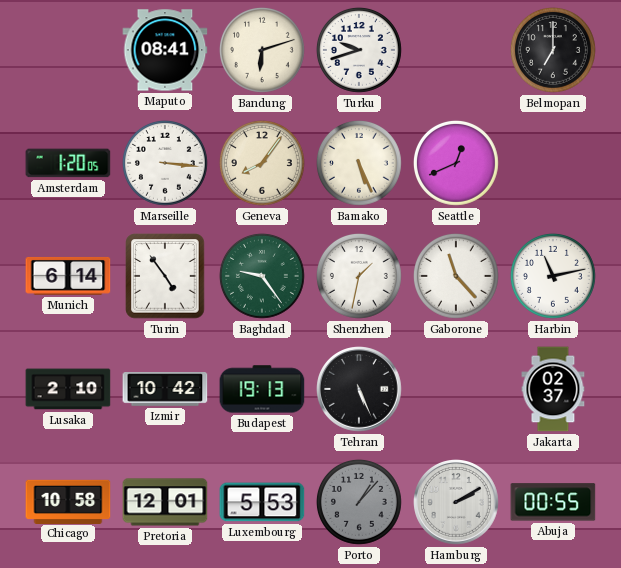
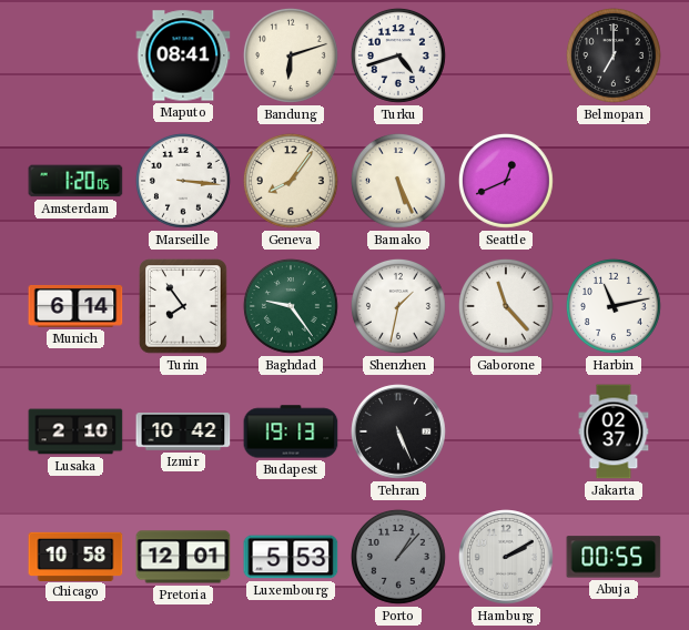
Turku: 9:42 -> 4:42
Turin: 4:54 -> 7:54
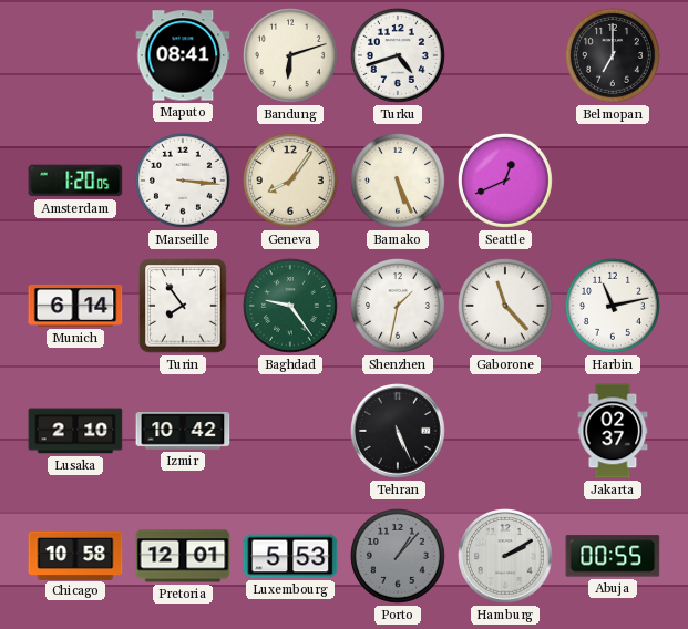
Budapest: 19:13 -> none
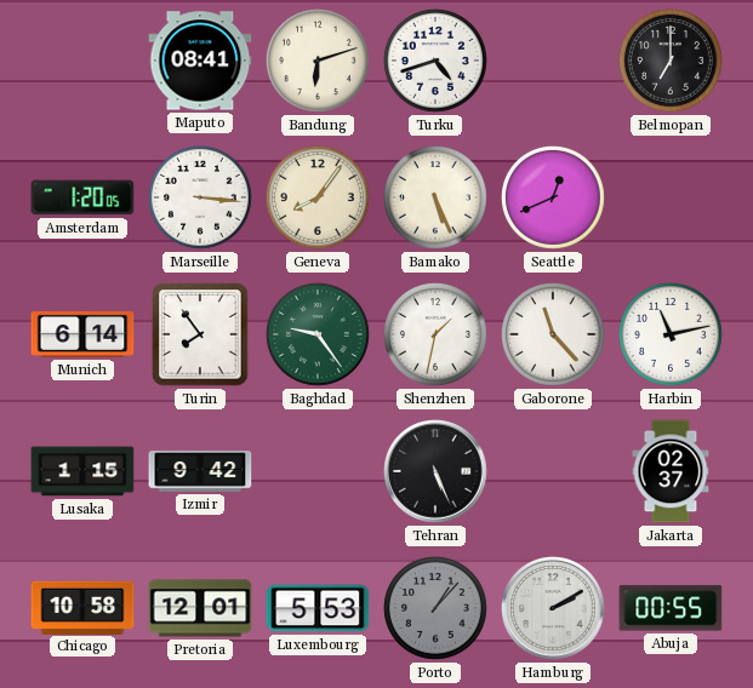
Lusaka: 2:10 -> 1:15
Izmir: 10:42 -> 9:42
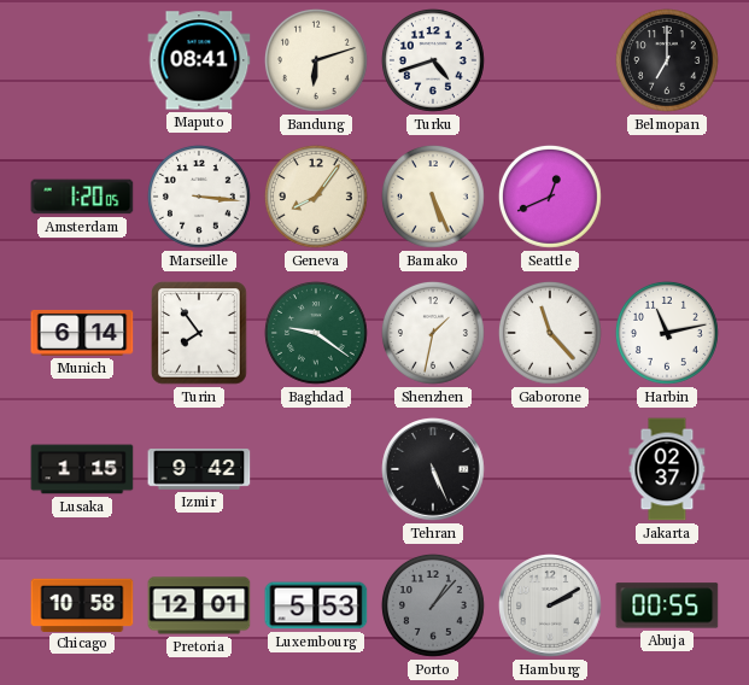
Baghdad: 9:24 -> 9:21
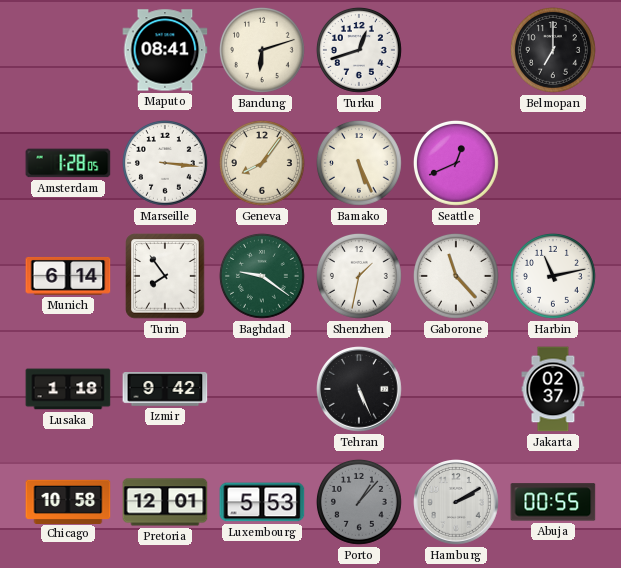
Turku: 4:42 -> 12:42
Amsterdam: 1:20 -> 1:28
Lusaka: 1:15 -> 1:18
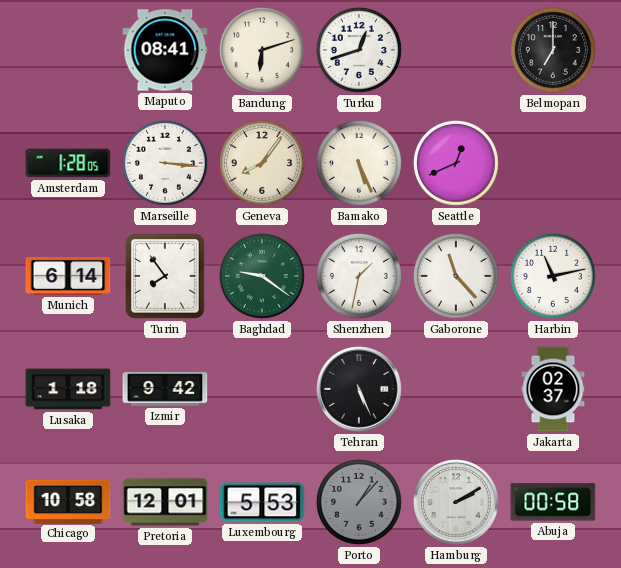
Abuja: 00:55 -> 00:58
